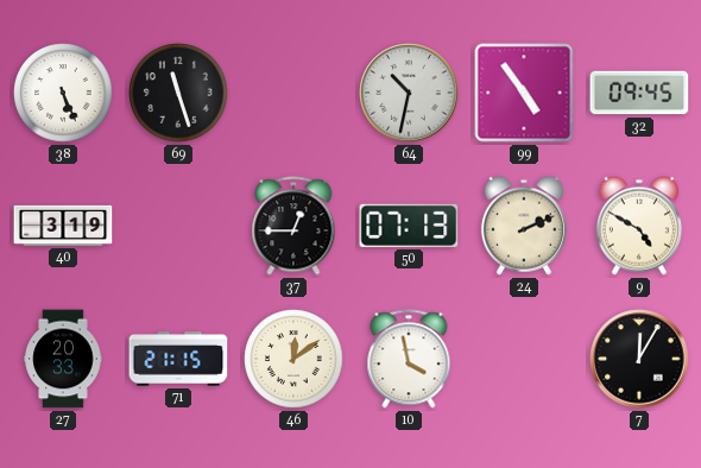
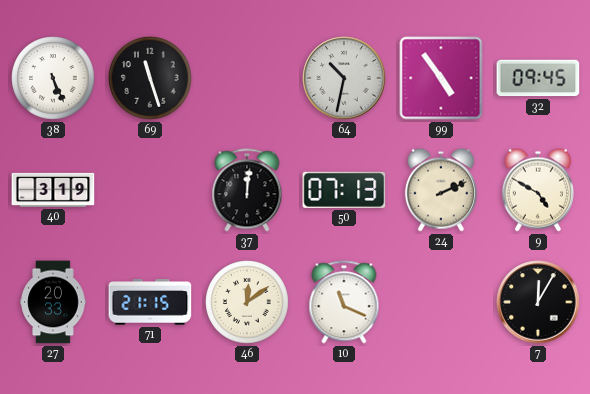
37: 12:45 -> 12:01
10: 3:58 -> 11:19
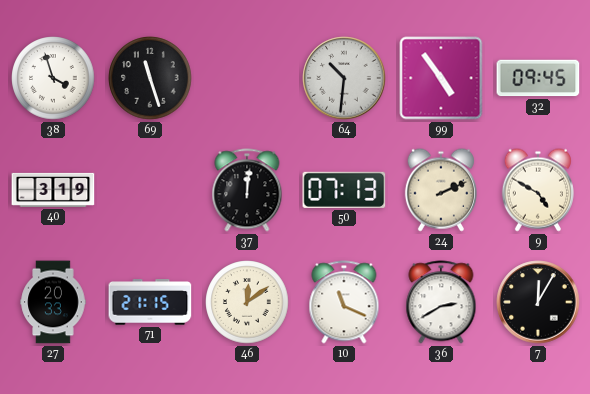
38: 5:26 -> 3:57
64: 10:32 -> 10:31
36: none -> 2:40
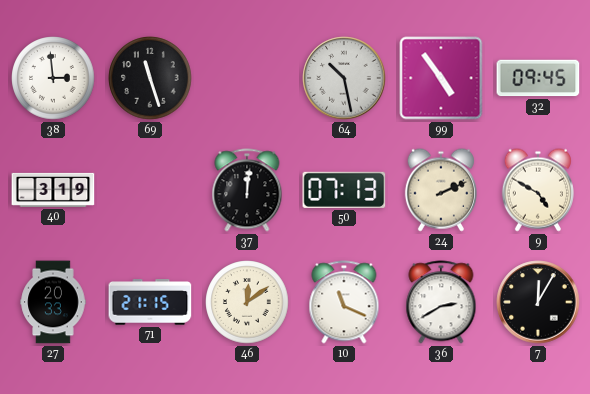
38: 3:57 -> 2:59
64: 10:31 -> 10:28
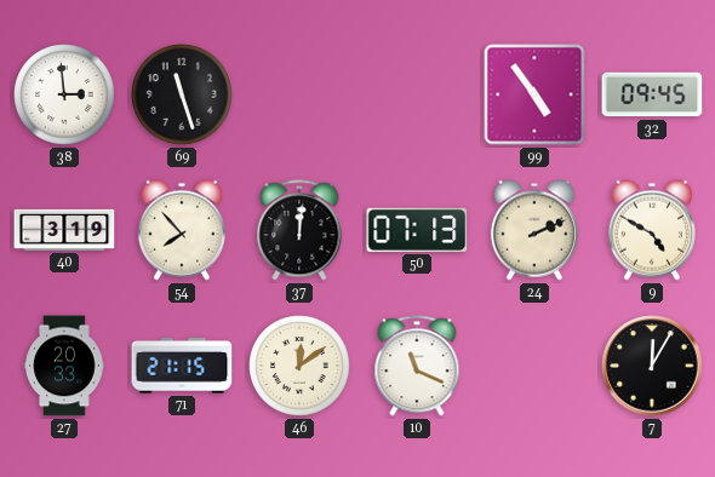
64: 10:28 -> none
54: none -> 7:53
36: 2:40 -> none
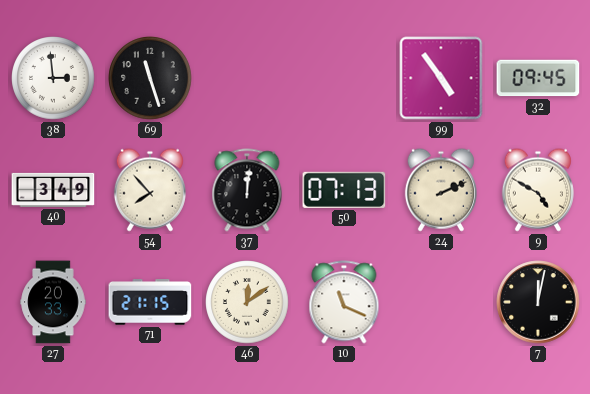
40: 3:19 -> 3:49
7: 12:05 -> 12:02
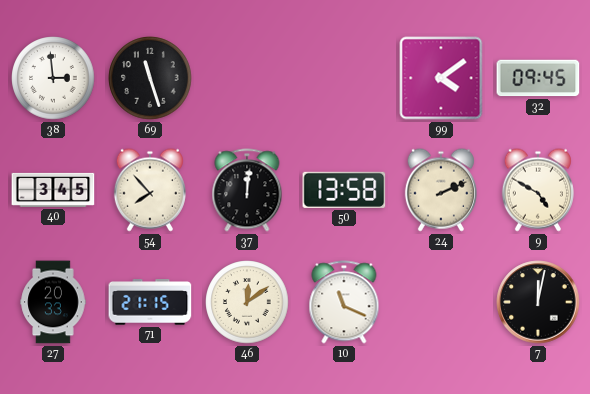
99: 4:54 -> 4:09
40: 3:49 -> 3:45
50: 07:13 -> 13:58
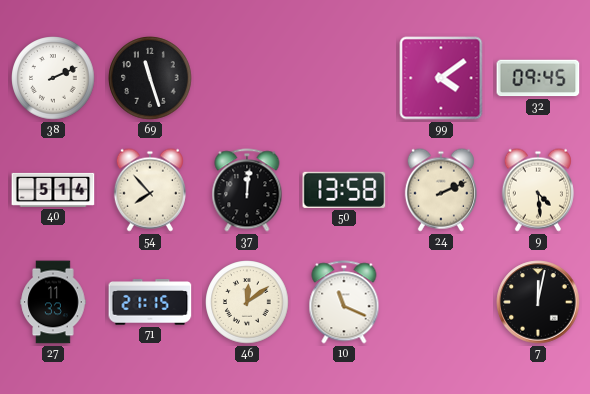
38: 2:59 -> 2:11
40: 3:45 -> 5:14
9: 4:50 -> 4:29
27: 20:33 -> 11:33
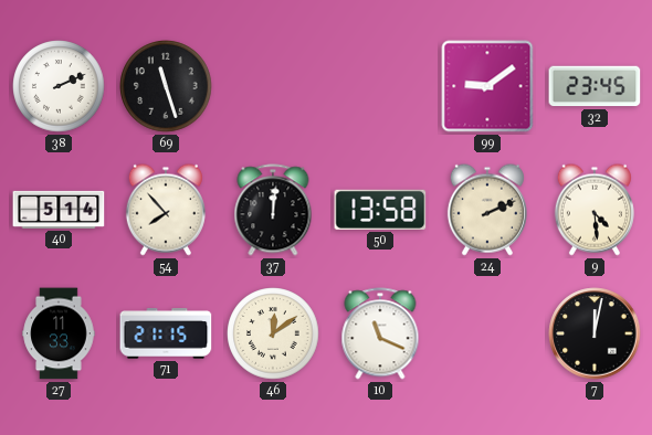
99: 4:09 -> 9:09
32: 09:45 -> 23:45
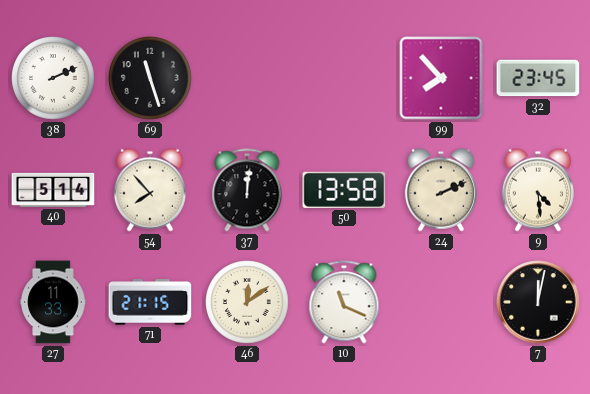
99: 9:09 -> 7:53
